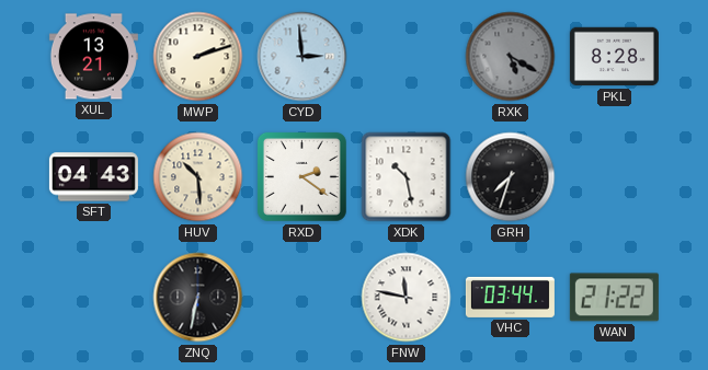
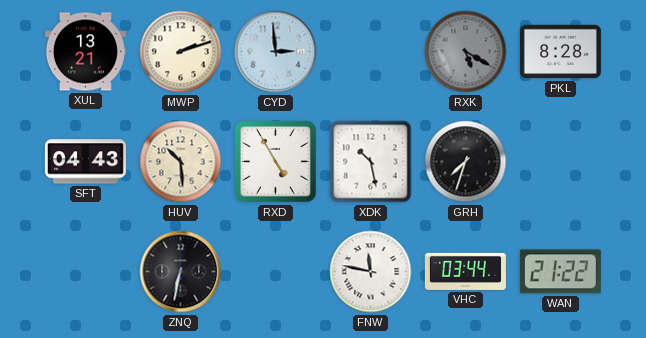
RXD: 2:21 -> 4:55
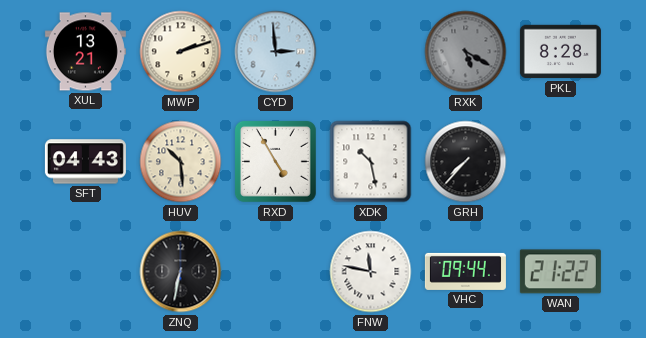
GRH: 7:33 -> 7:37
VHC: 03:44 -> 09:44
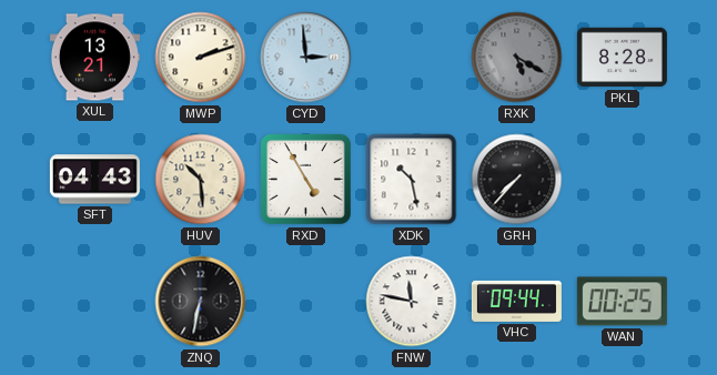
WAN: 21:22 -> 00:25
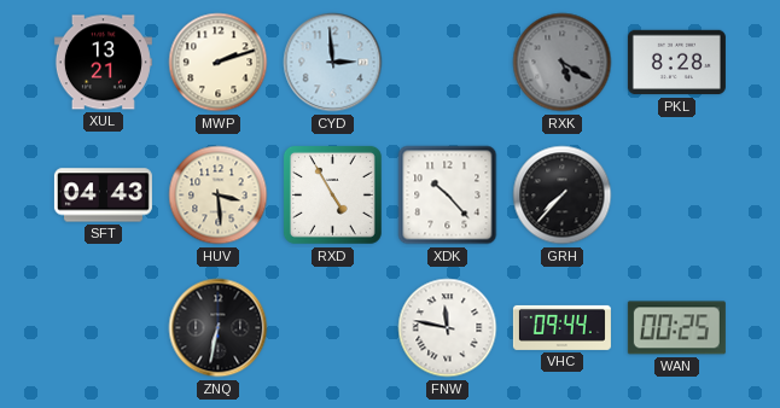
HUV: 10:29 -> 3:29
XDK: 10:28 -> 10:23
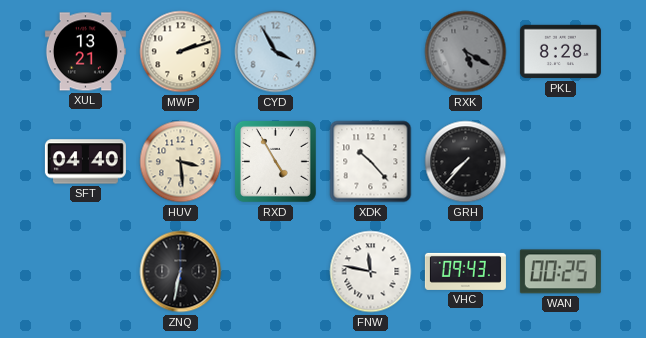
CYD: 2:59 -> 3:55
SFT: 04:43 -> 04:40
VHC: 09:44 -> 09:43
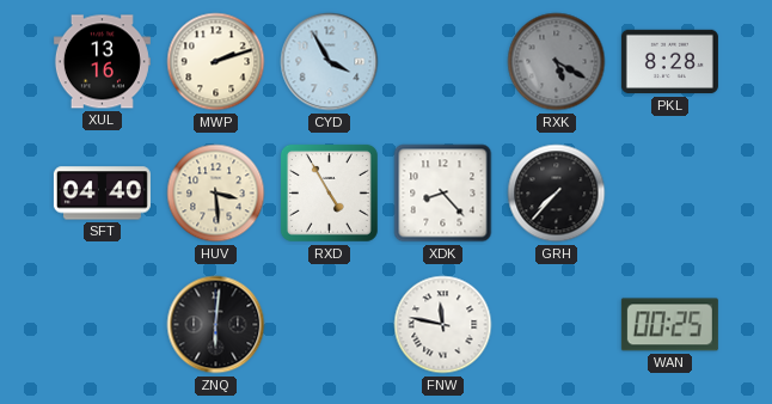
XUL: 13:21 -> 13:16
XDK: 10:23 -> 8:23
ZNQ: 6:32 -> 6:01
VHC: 09:43 -> none
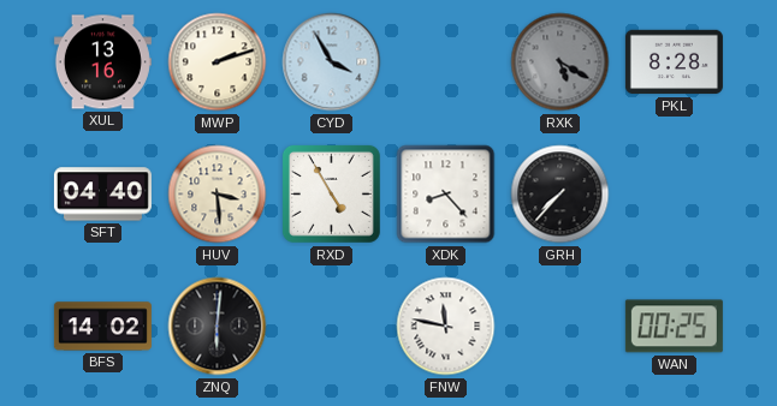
BFS: none -> 14:02
